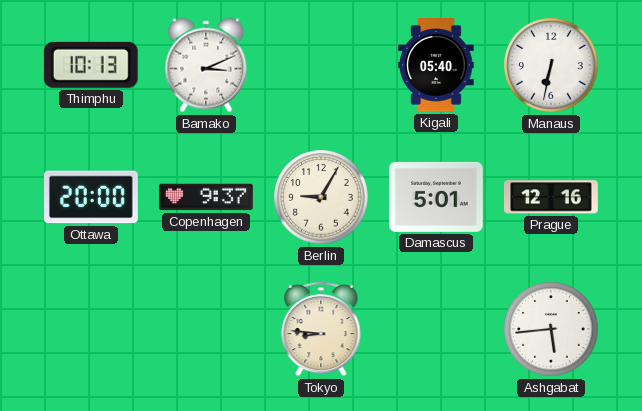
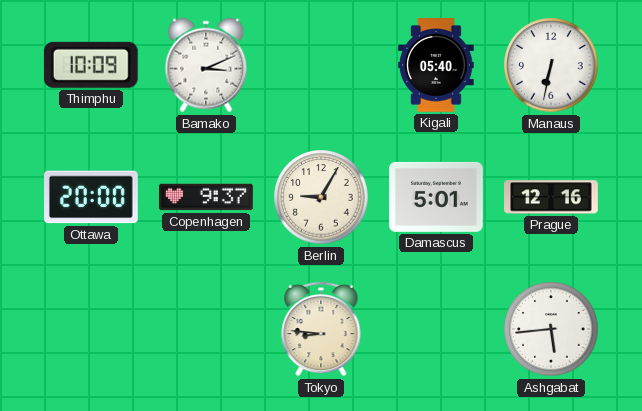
Thimphu: 10:13 -> 10:09
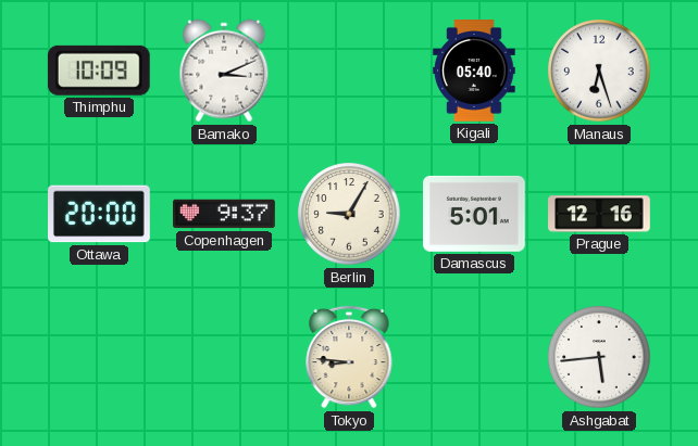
Manaus: 6:32 -> 6:27
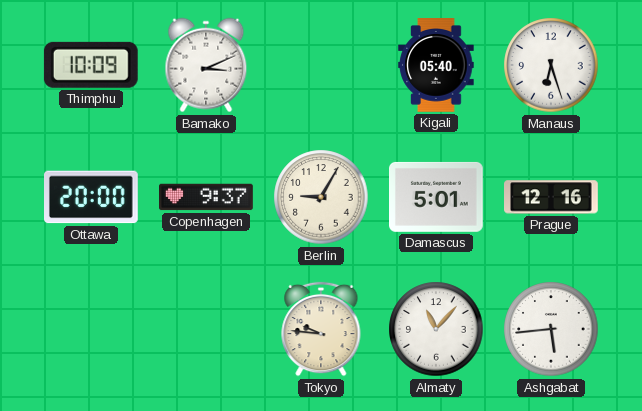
Tokyo: 8:46 -> 9:46
Almaty: none -> 11:07
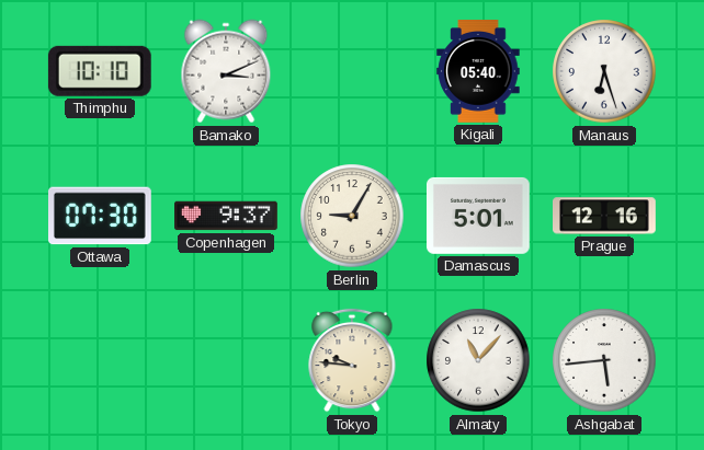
Thimphu: 10:09 -> 10:10
Ottawa: 20:00 -> 07:30
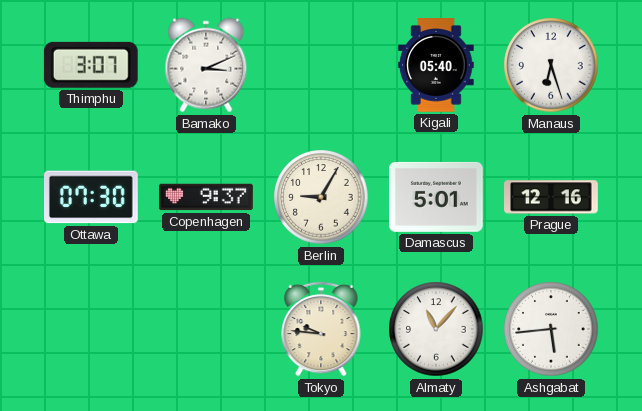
Thimphu: 10:10 -> 3:07
